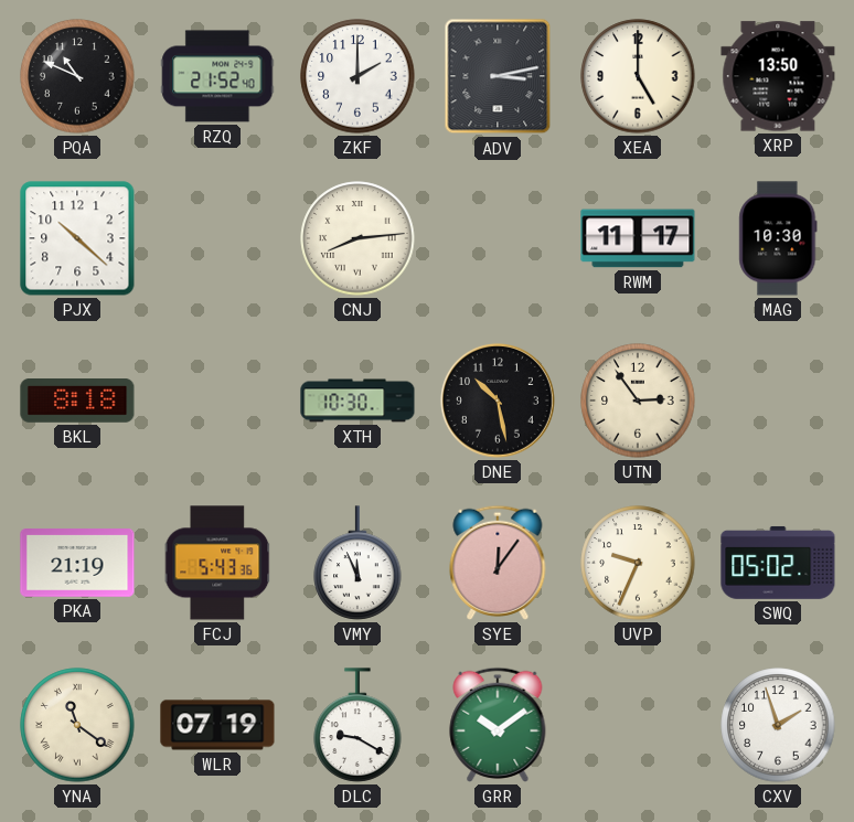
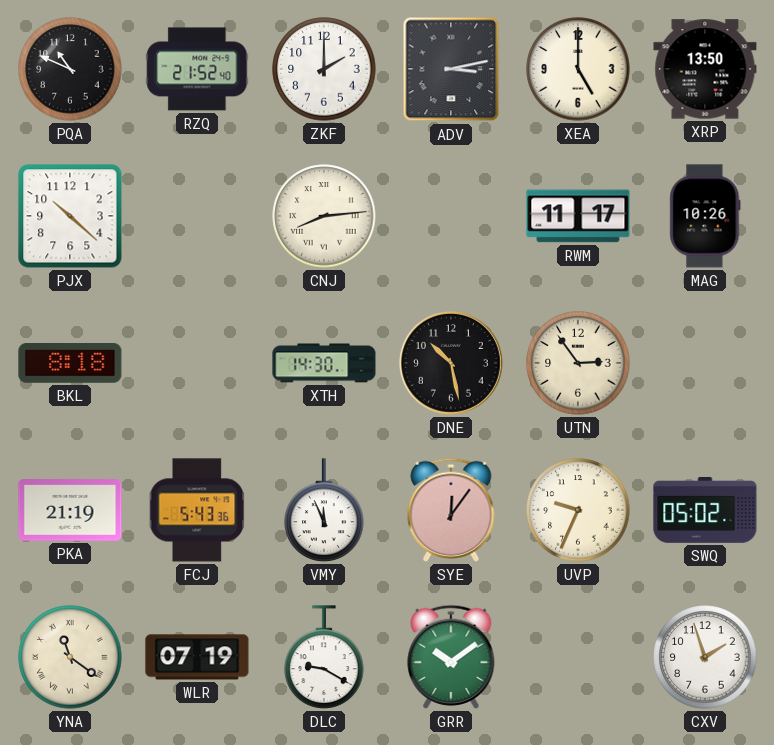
MAG: 10:30 -> 10:26
XTH: 10:30 -> 14:30
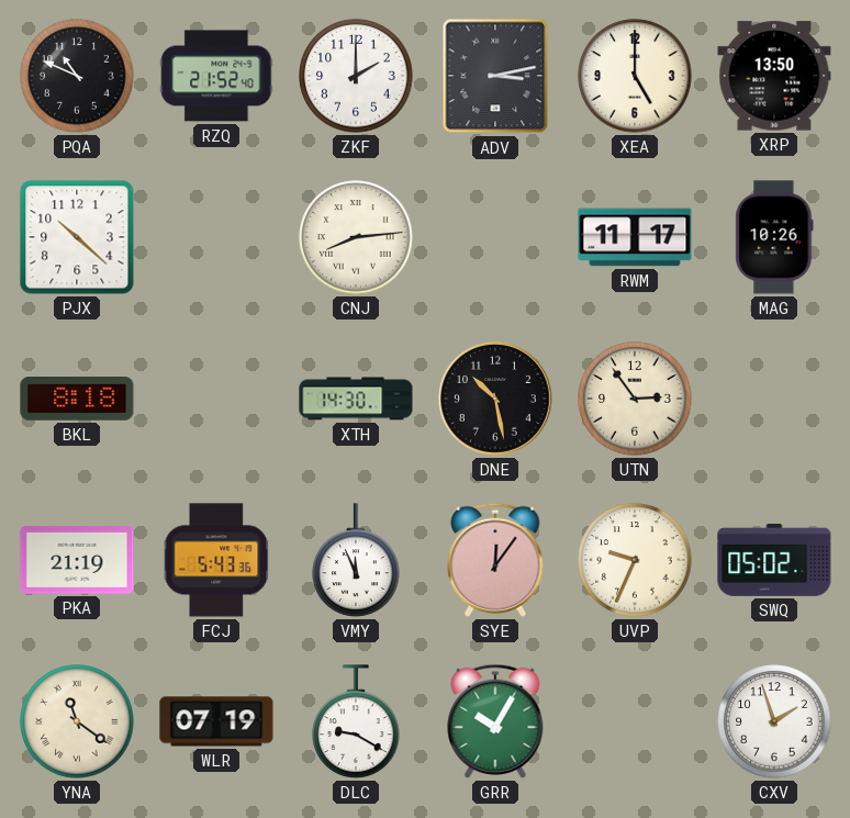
GRR: 10:09 -> 10:05
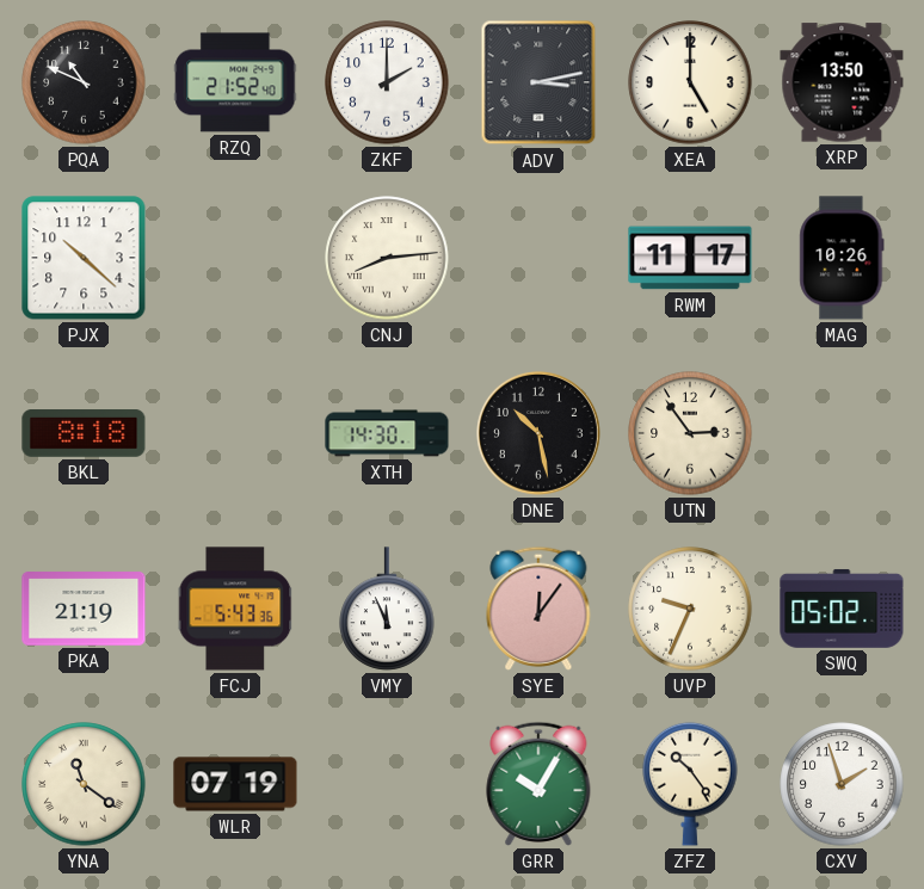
DLC: 9:20 -> none
ZFZ: none -> 10:24
